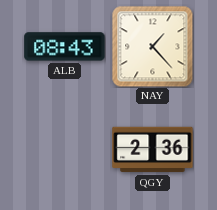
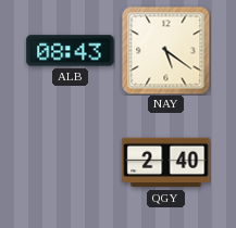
NAY: 1:23 -> 5:21
QGY: 2:36 -> 2:40
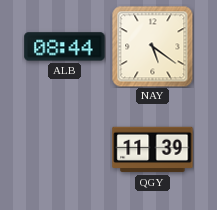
ALB: 08:43 -> 08:44
QGY: 2:40 -> 11:39
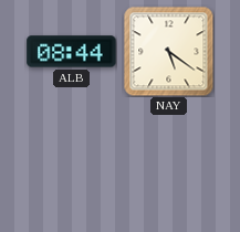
QGY: 11:39 -> none
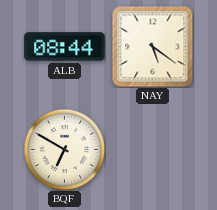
BQF: none -> 6:50
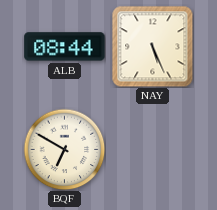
NAY: 5:21 -> 5:26
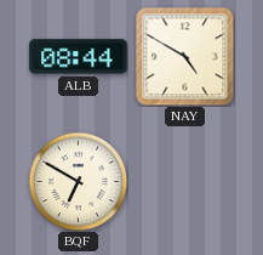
NAY: 5:26 -> 4:50
